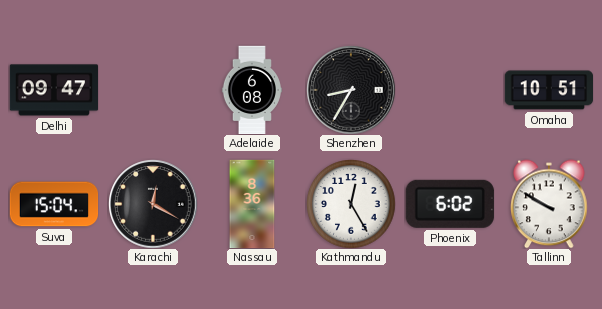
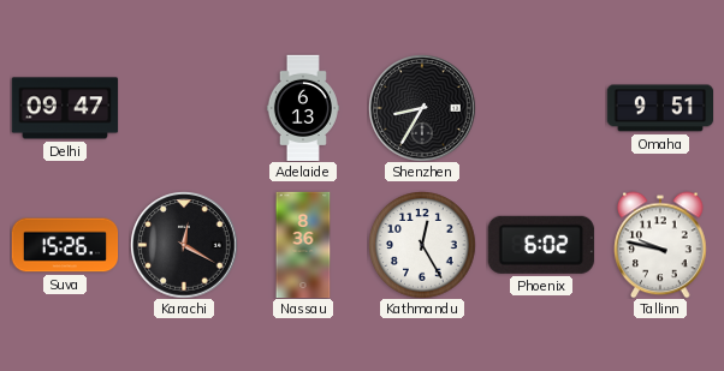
Adelaide: 6:08 -> 6:13
Omaha: 10:51 -> 9:51
Suva: 15:04 -> 15:26
Tallinn: 9:50 -> 9:47
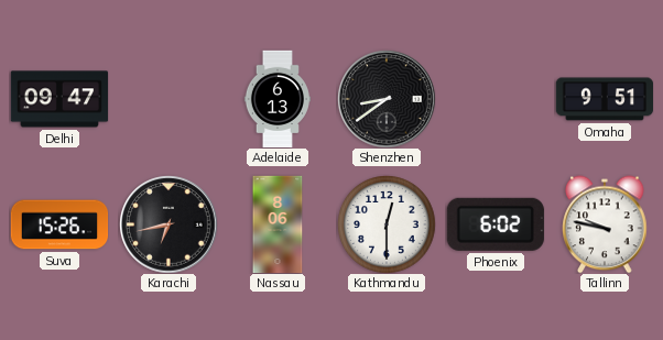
Shenzhen: 8:35 -> 8:39
Karachi: 12:20 -> 6:43
Nassau: 8:36 -> 8:06
Kathmandu: 12:25 -> 12:30
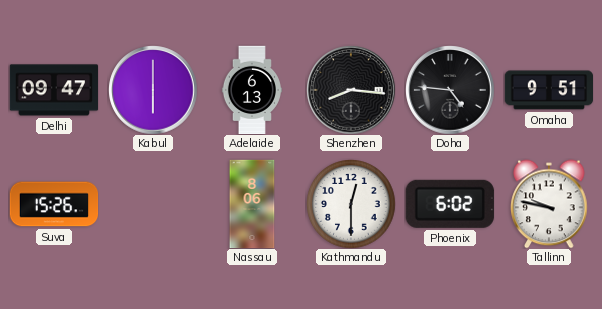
Kabul: none -> 6:00
Shenzhen: 8:39 -> 8:16
Doha: none -> 4:46
Karachi: 6:43 -> none
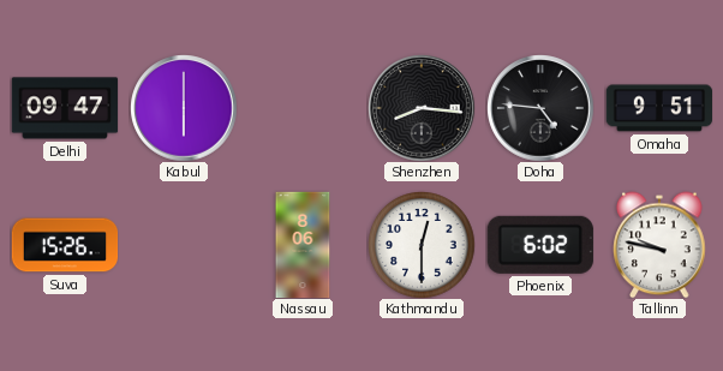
Adelaide: 6:13 -> none
